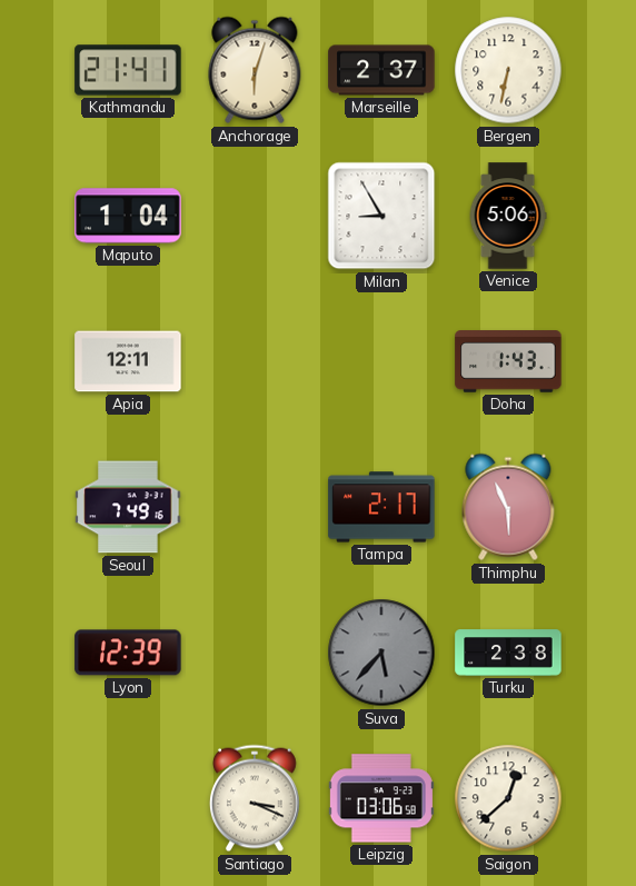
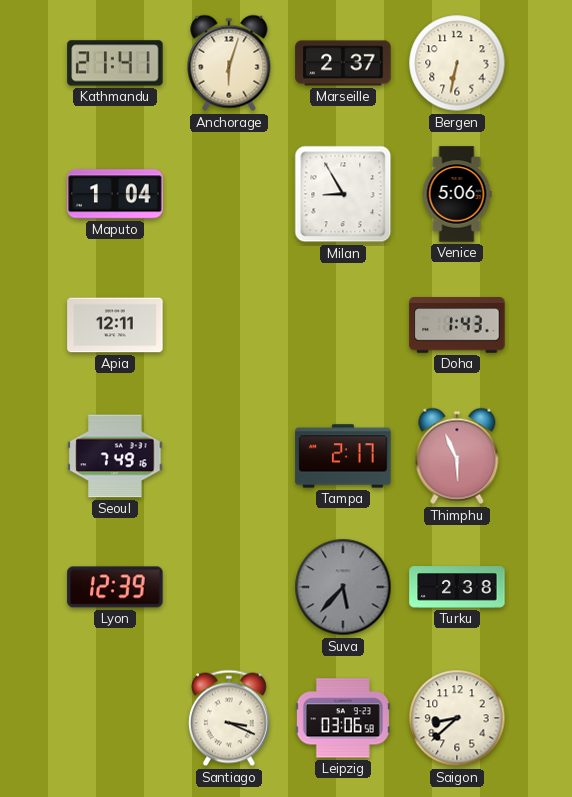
Saigon: 12:38 -> 8:38
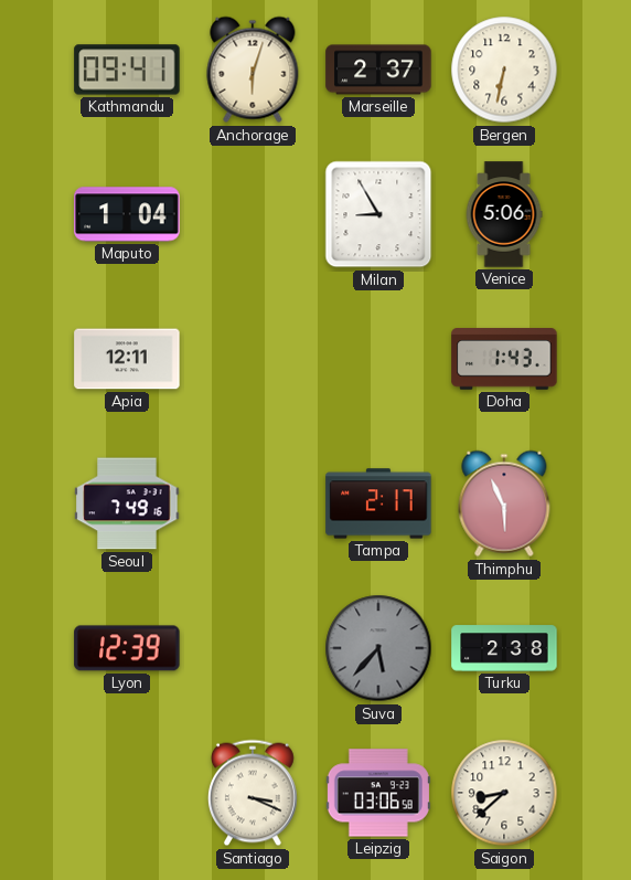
Kathmandu: 21:41 -> 09:41
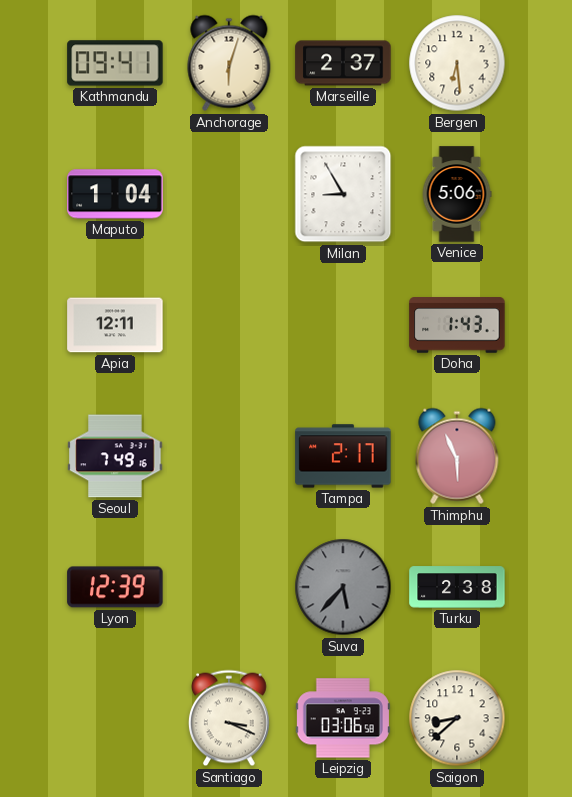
Bergen: 6:32 -> 6:29
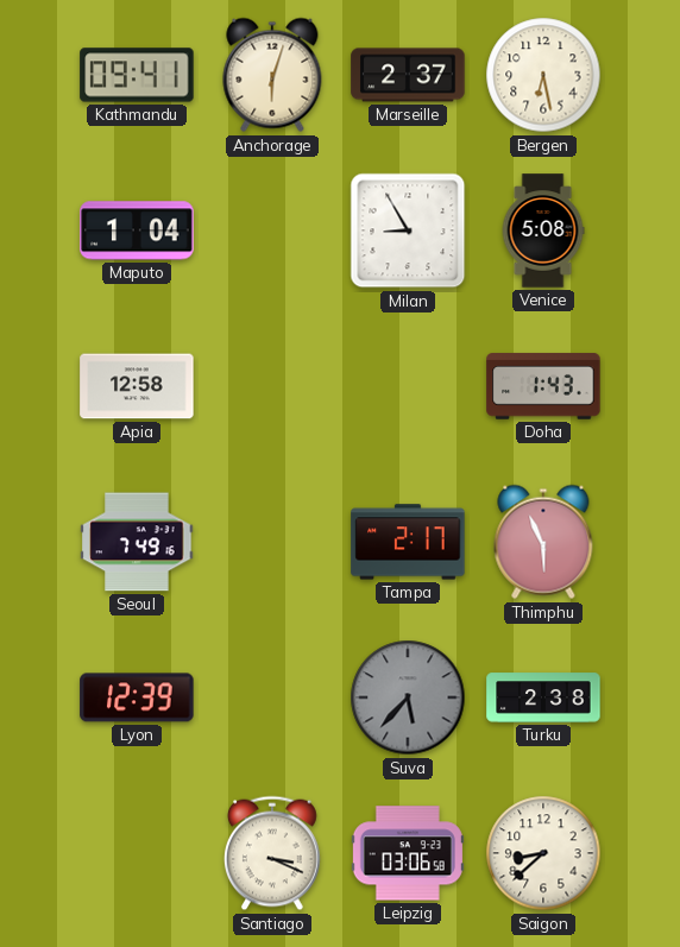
Bergen: 6:29 -> 6:28
Venice: 5:06 -> 5:08
Apia: 12:11 -> 12:58
